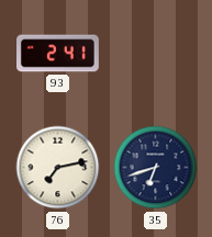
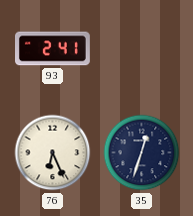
76: 7:13 -> 6:26
35: 6:42 -> 12:33
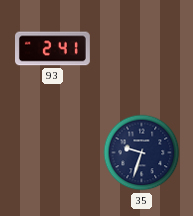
76: 6:26 -> none
35: 12:33 -> 9:33
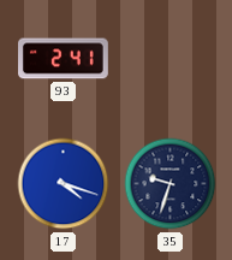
17: none -> 4:18
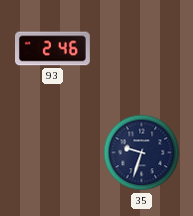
93: 2:41 -> 2:46
17: 4:18 -> none
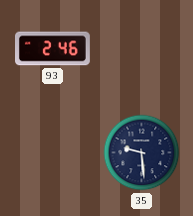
35: 9:33 -> 9:29
